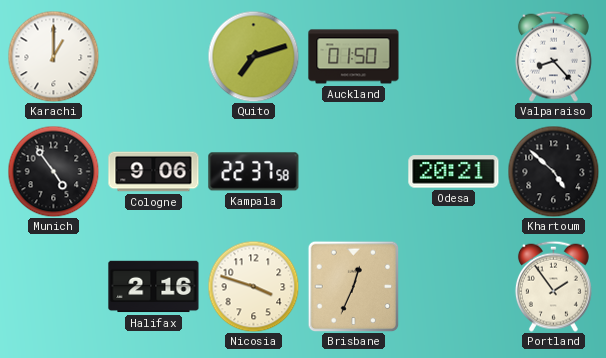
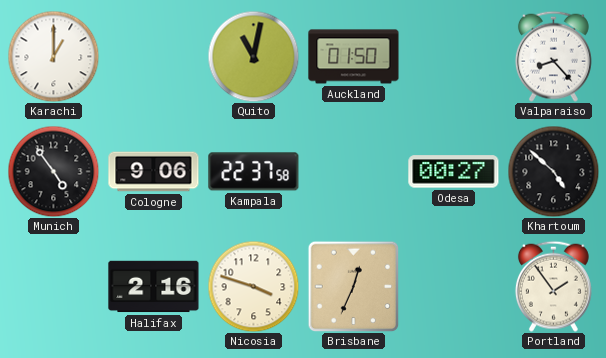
Quito: 7:12 -> 11:02
Odesa: 20:21 -> 00:27
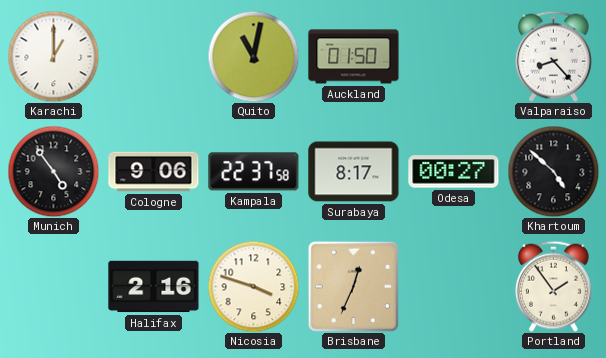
Surabaya: none -> 8:17
